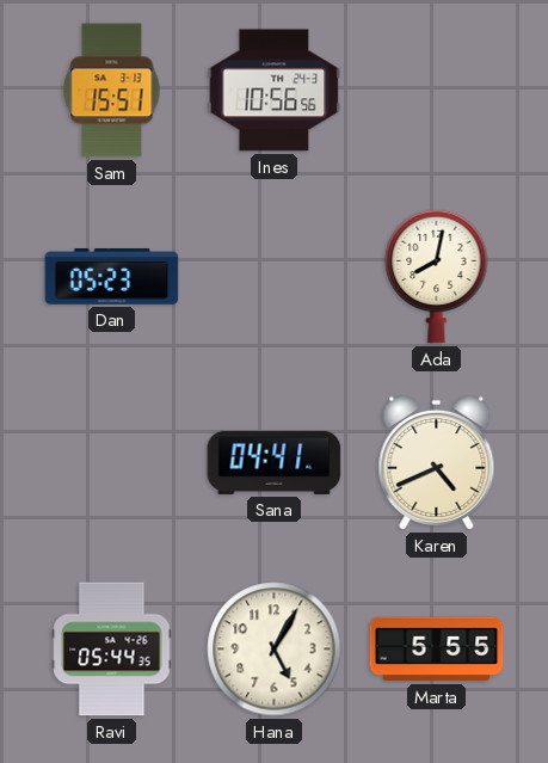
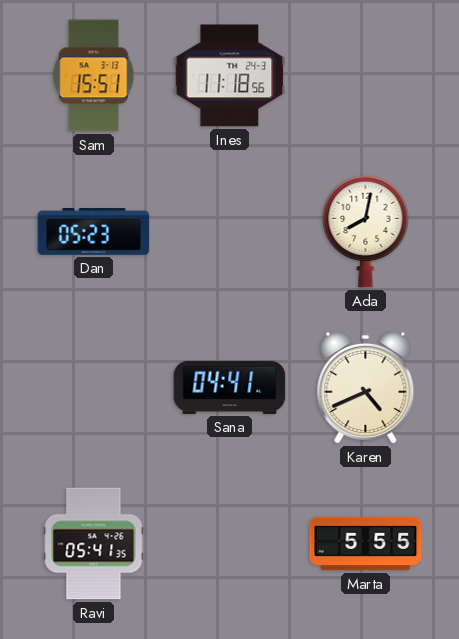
Ines: 10:56 -> 11:18
Ravi: 05:44 -> 05:41
Hana: 5:05 -> none
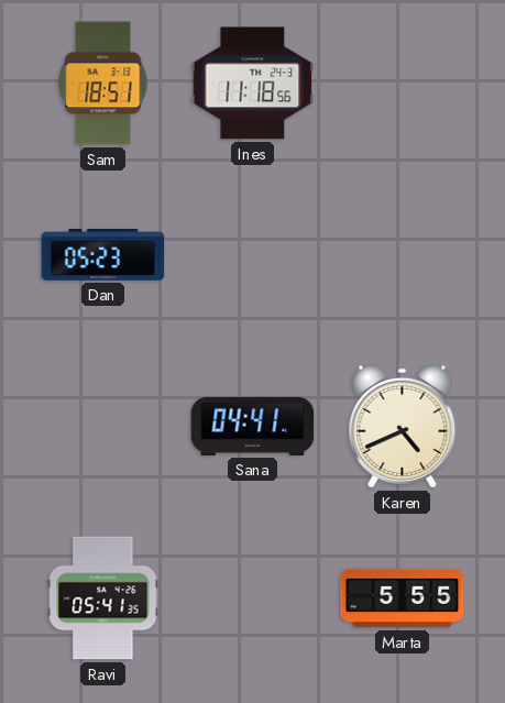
Sam: 15:51 -> 18:51
Ada: 8:02 -> none
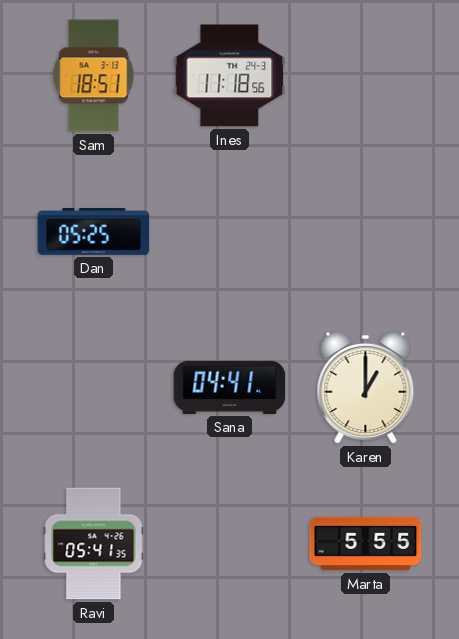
Dan: 05:23 -> 05:25
Karen: 4:41 -> 1:00
